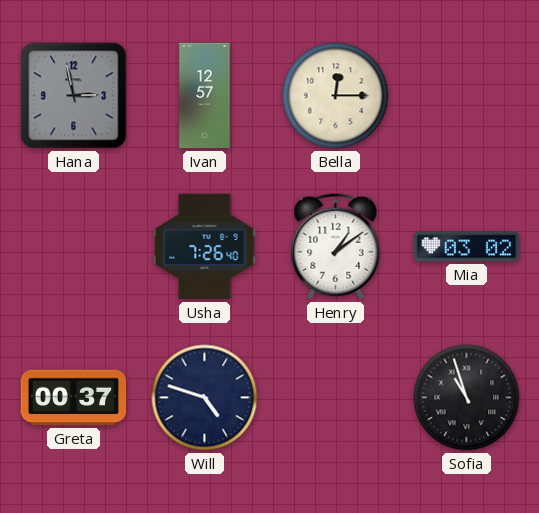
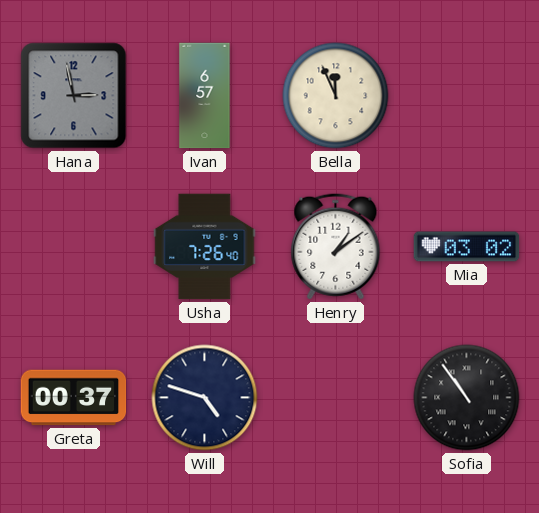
Ivan: 12:57 -> 6:57
Bella: 12:15 -> 11:56
Sofia: 10:57 -> 10:54
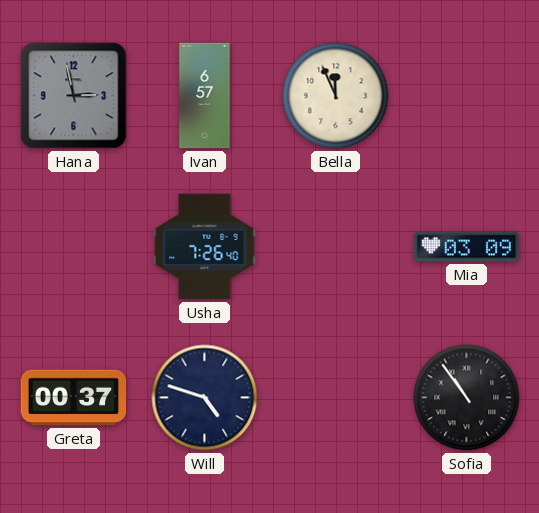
Henry: 1:09 -> none
Mia: 03:02 -> 03:09
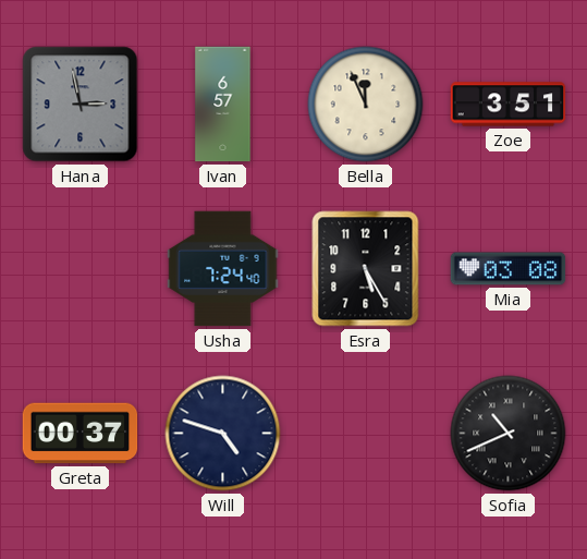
Zoe: none -> 3:51
Usha: 7:26 -> 7:24
Esra: none -> 5:25
Mia: 03:09 -> 03:08
Sofia: 10:54 -> 10:41
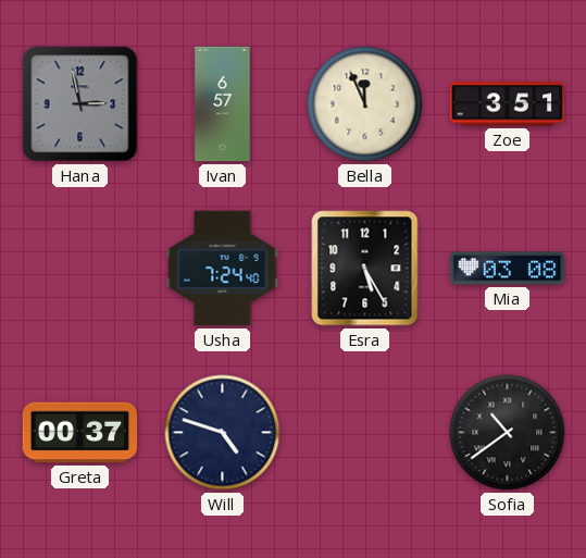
Sofia: 10:41 -> 10:39
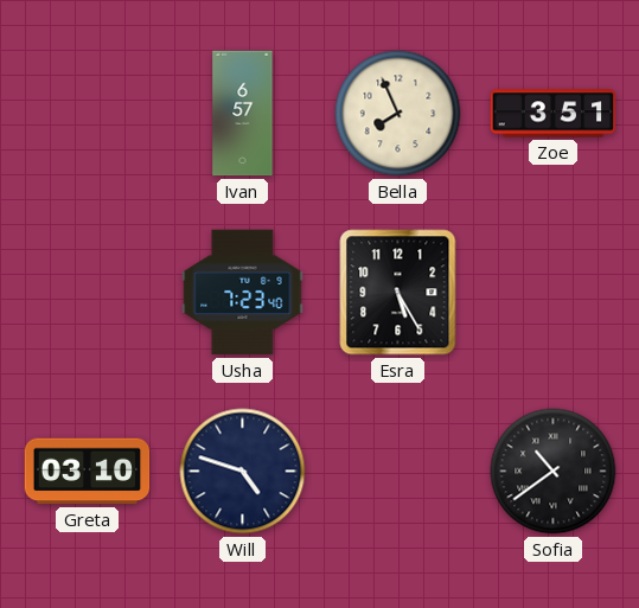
Hana: 2:58 -> none
Bella: 11:56 -> 7:56
Usha: 7:24 -> 7:23
Mia: 03:08 -> none
Greta: 00:37 -> 03:10
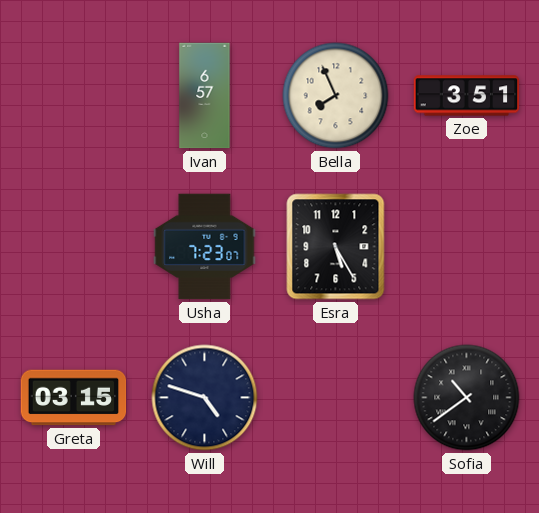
Usha: 7:23:40 -> 7:23:07
Greta: 03:10 -> 03:15
